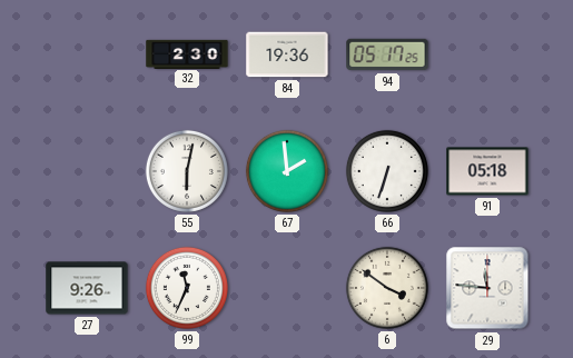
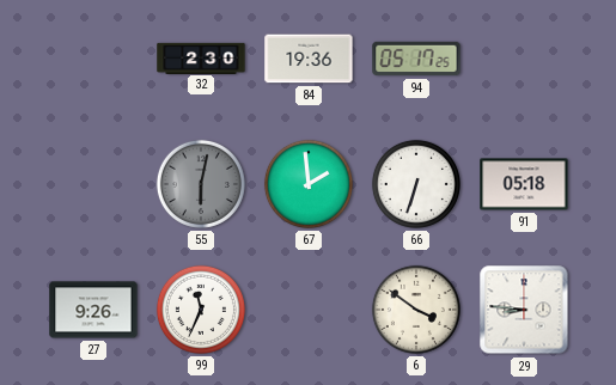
55 dial: white -> grey
29: 11:46 -> 8:46
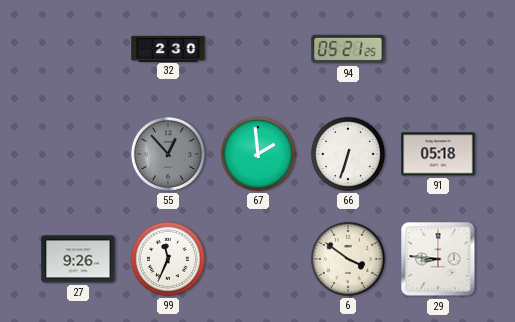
84: 19:36 -> none
94: 05:17 -> 05:21
55: 6:02 -> 12:53
